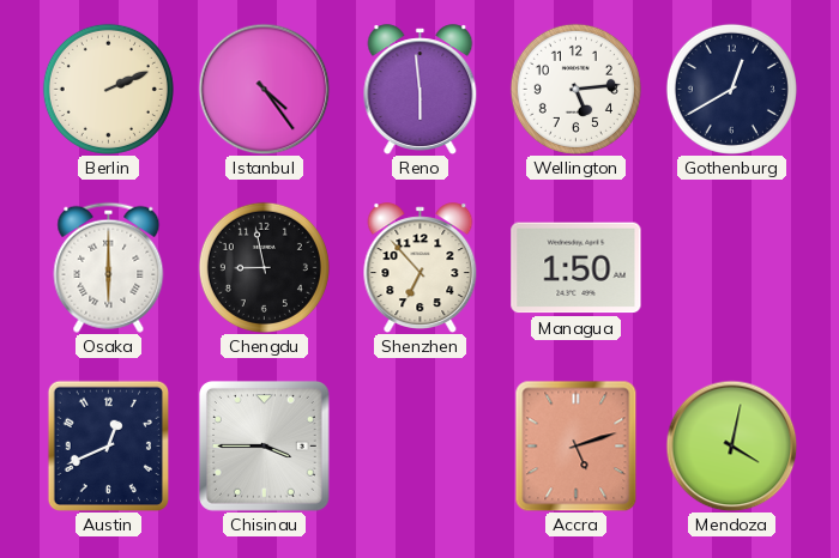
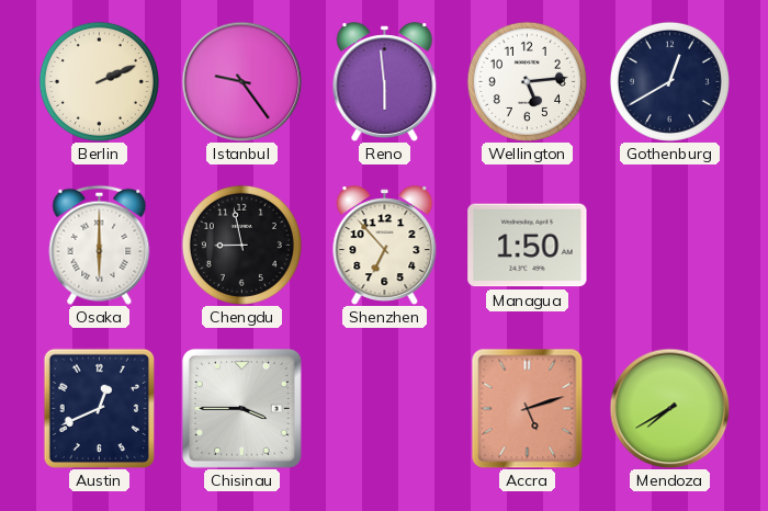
Istanbul: 4:24 -> 9:24
Mendoza: 4:02 -> 7:40
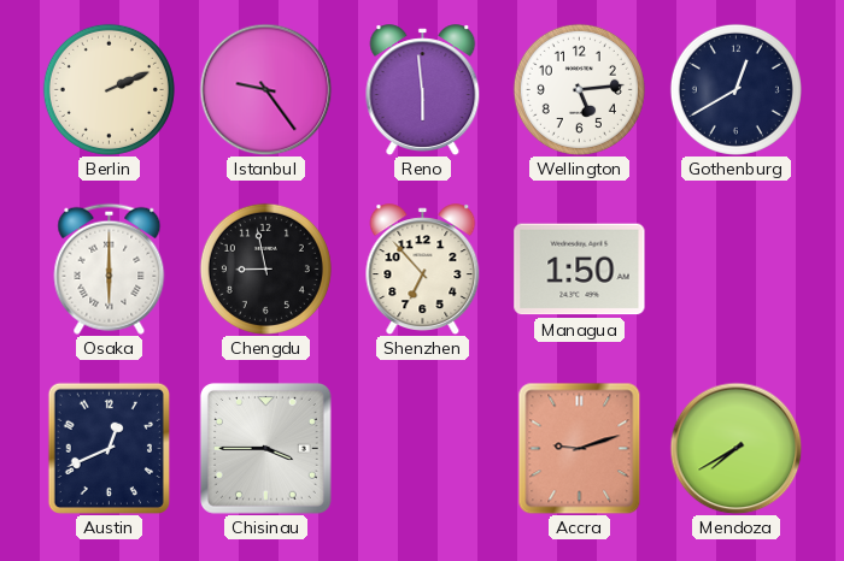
Accra: 5:12 -> 9:12
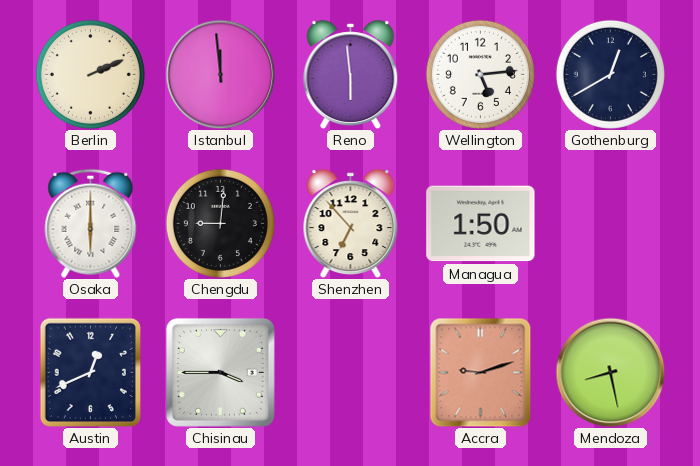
Istanbul: 9:24 -> 11:59
Chengdu: 8:58 -> 9:01
Mendoza: 7:40 -> 8:28
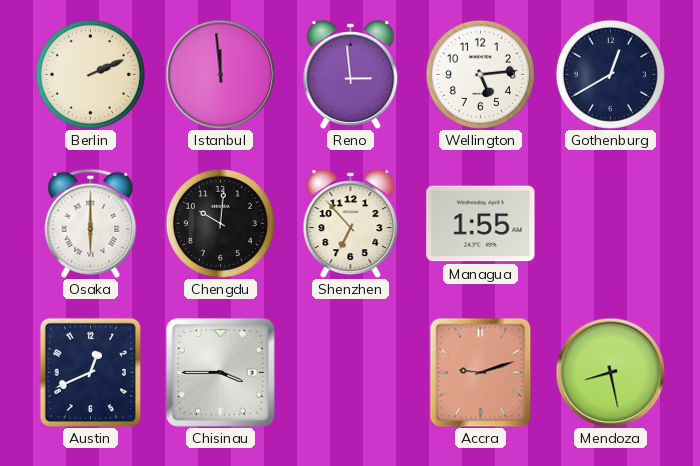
Reno: 5:59 -> 2:59
Chengdu: 9:01 -> 10:01
Managua: 1:50 -> 1:55
